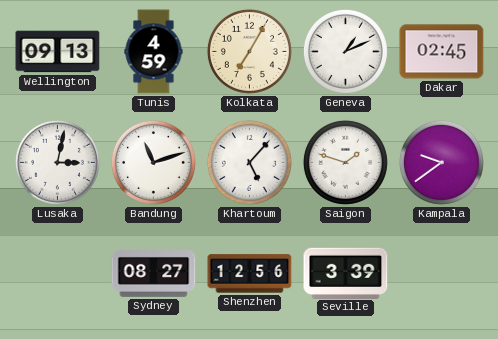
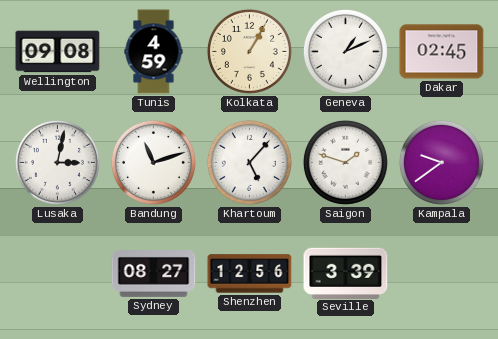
Wellington: 09:13 -> 09:08
Kolkata: 7:05 -> 1:05
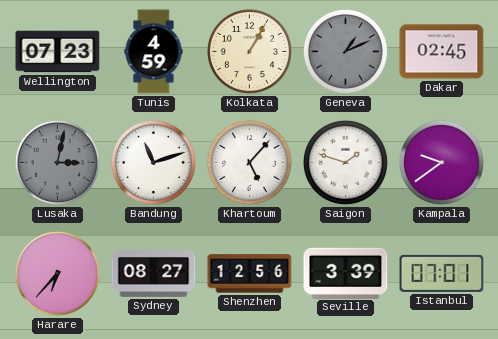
Wellington: 09:08 -> 07:23
Geneva dial: white -> grey
Lusaka dial: white -> grey
Harare: none -> 6:37
Istanbul: none -> 07:01
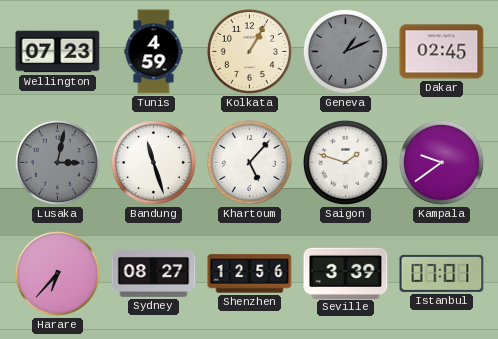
Bandung: 11:12 -> 11:27
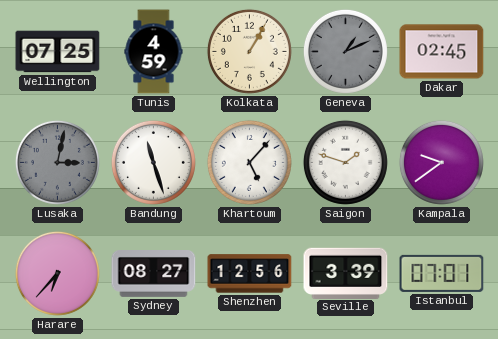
Wellington: 07:23 -> 07:25
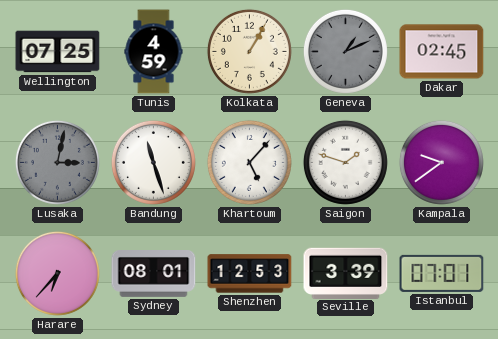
Sydney: 08:27 -> 08:01
Shenzhen: 12:56 -> 12:53
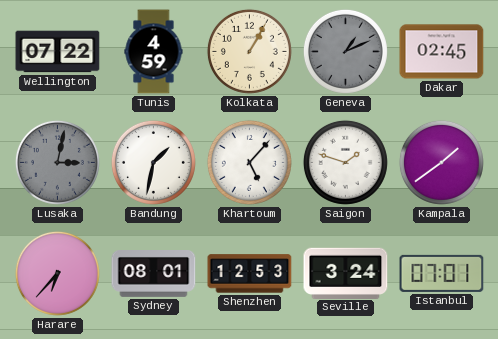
Wellington: 07:25 -> 07:22
Bandung: 11:27 -> 1:32
Kampala: 9:39 -> 1:39
Seville: 3:39 -> 3:24
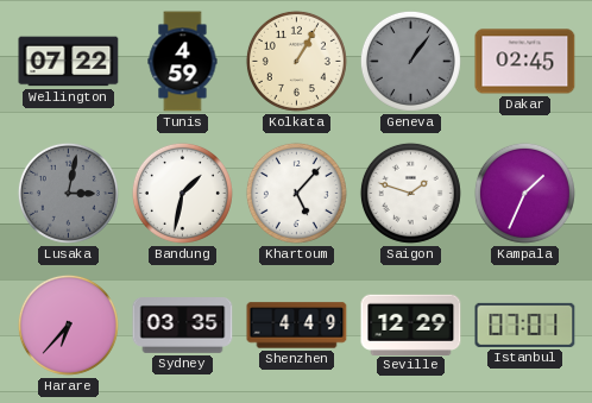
Geneva: 1:11 -> 1:06
Kampala: 1:39 -> 1:34
Sydney: 08:01 -> 03:35
Shenzhen: 12:53 -> 4:49
Seville: 3:24 -> 12:29
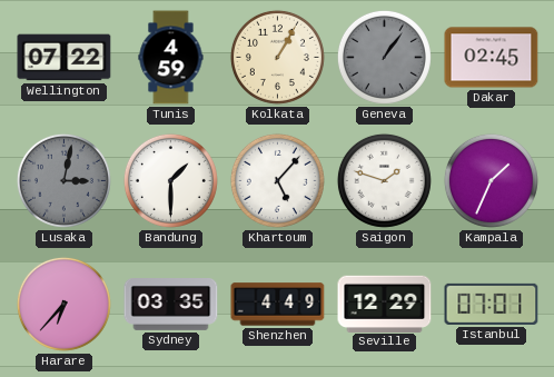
Bandung: 1:32 -> 1:30
